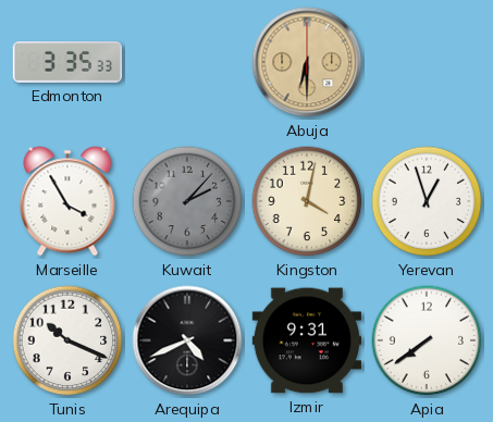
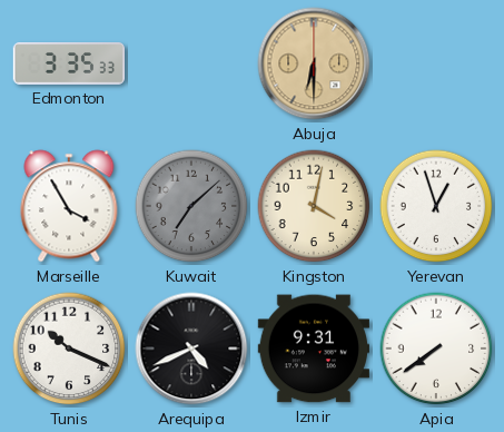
Kuwait: 2:07 -> 7:08
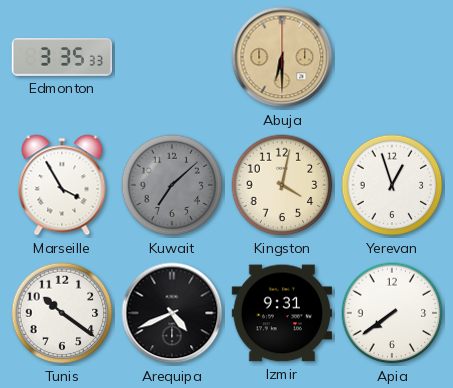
Tunis: 10:19 -> 10:21
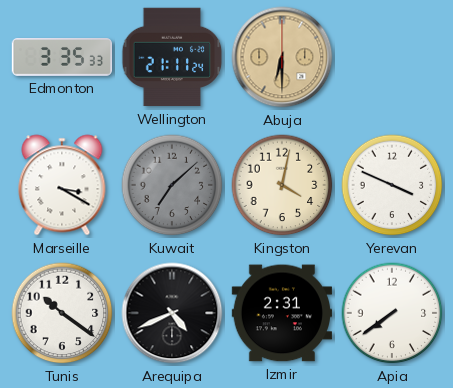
Wellington: none -> 21:11
Marseille: 3:55 -> 3:20
Yerevan: 12:57 -> 3:49
Izmir: 9:31 -> 2:31
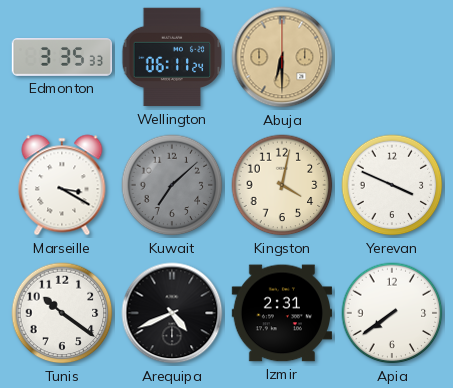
Wellington: 21:11 -> 06:11
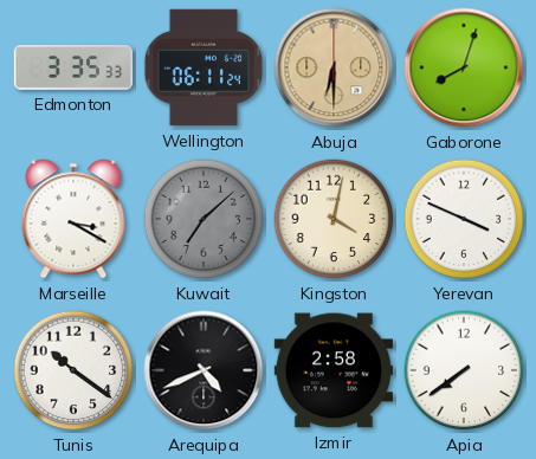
Gaborone: none -> 8:03
Izmir: 2:31 -> 2:58
